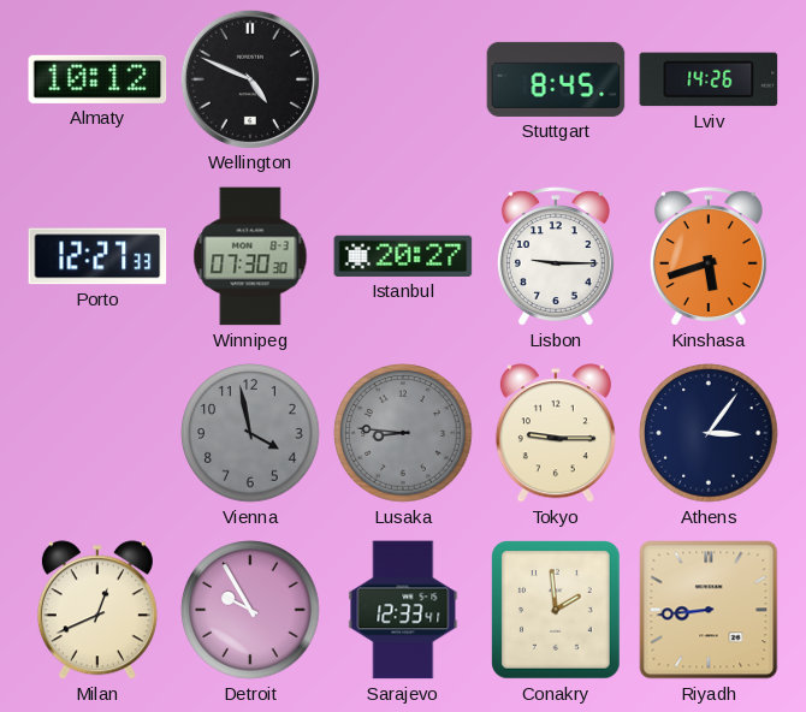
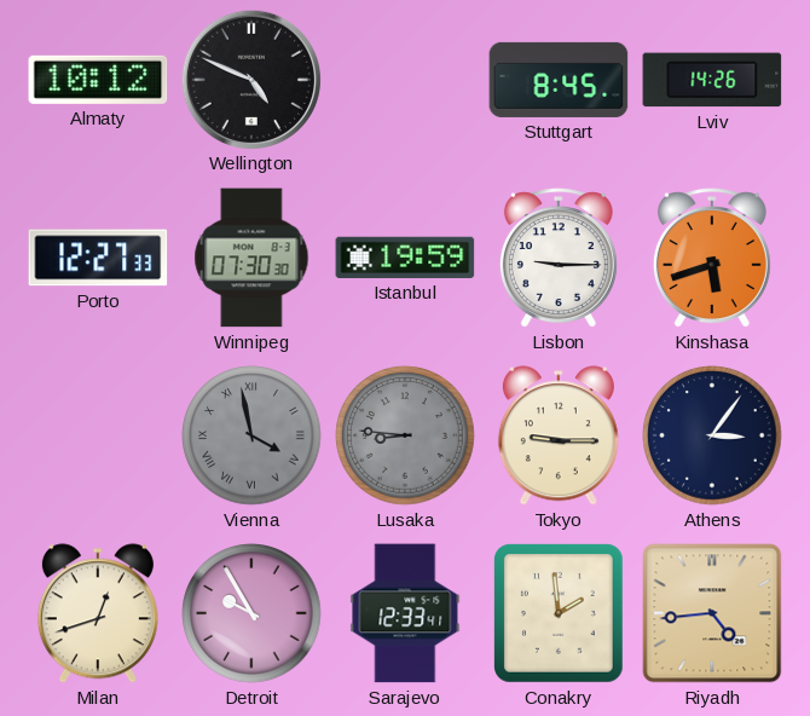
Istanbul: 20:27 -> 19:59
Vienna numerals: Arabic -> Roman
Milan: 12:41 -> 12:42
Riyadh: 8:44 -> 4:44
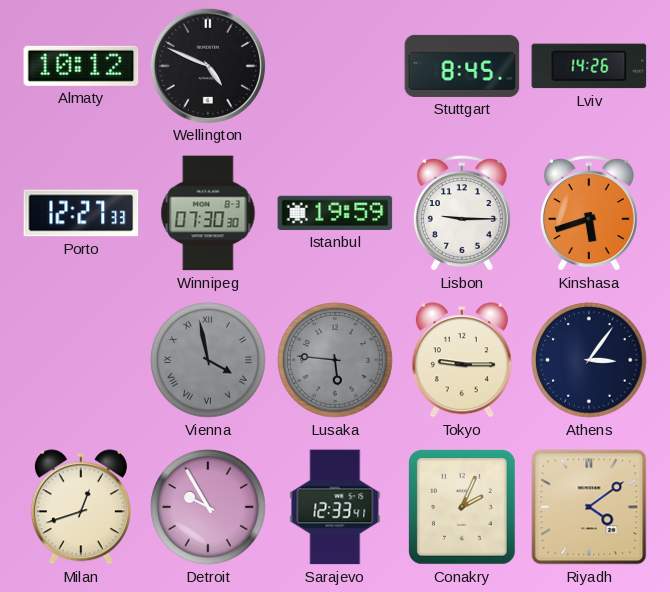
Lusaka: 8:46 -> 5:46
Conakry: 1:59 -> 2:04
Riyadh: 4:44 -> 4:09
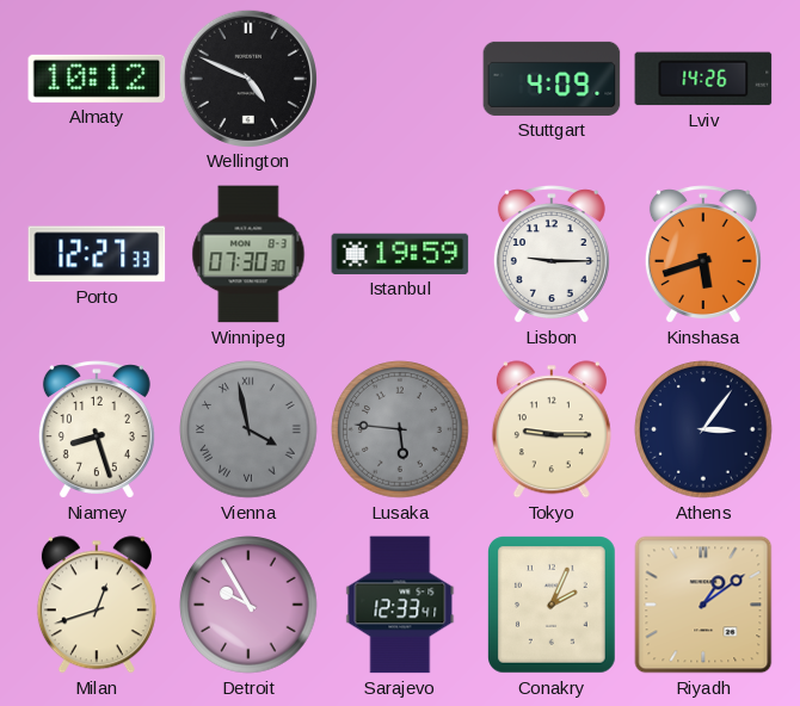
Stuttgart: 8:45 -> 4:09
Niamey: none -> 8:27
Riyadh: 4:09 -> 1:09
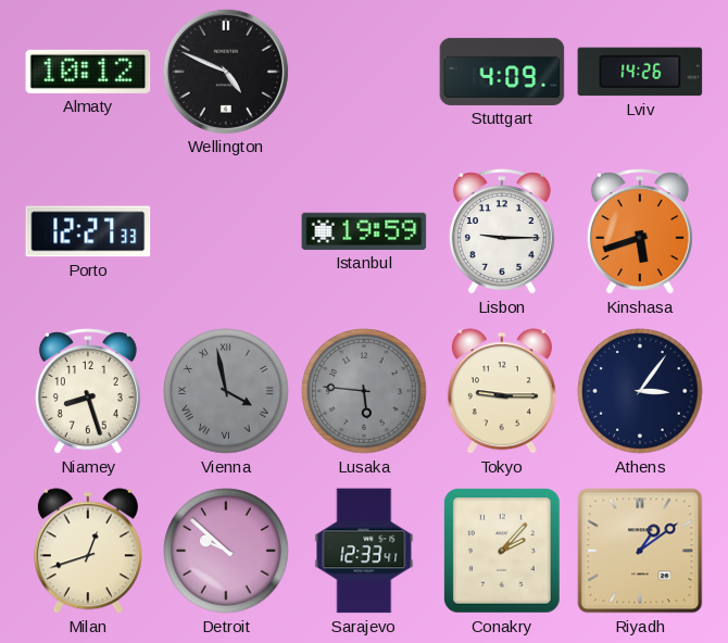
Winnipeg: 07:30 -> none
Detroit: 9:55 -> 9:52
Conakry: 2:04 -> 2:07
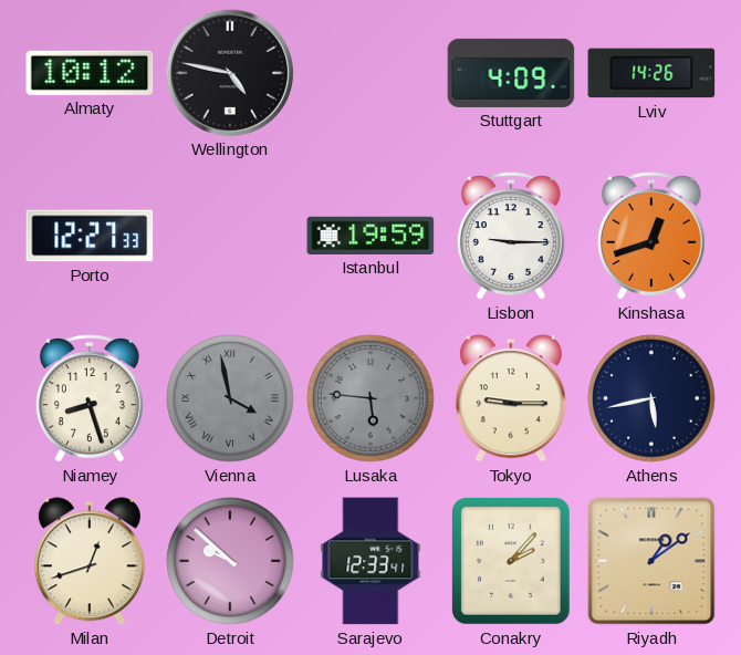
Wellington: 4:49 -> 4:47
Kinshasa: 5:42 -> 12:42
Athens: 3:06 -> 5:43
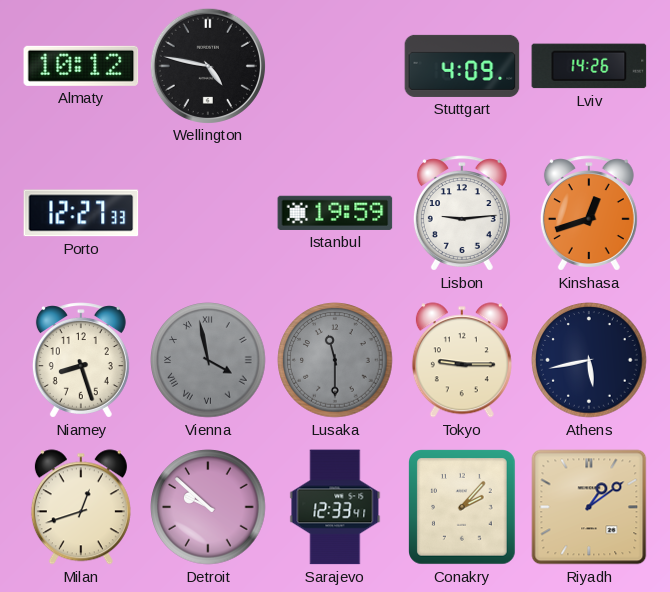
Lisbon: 9:15 -> 9:14
Lusaka: 5:46 -> 11:30
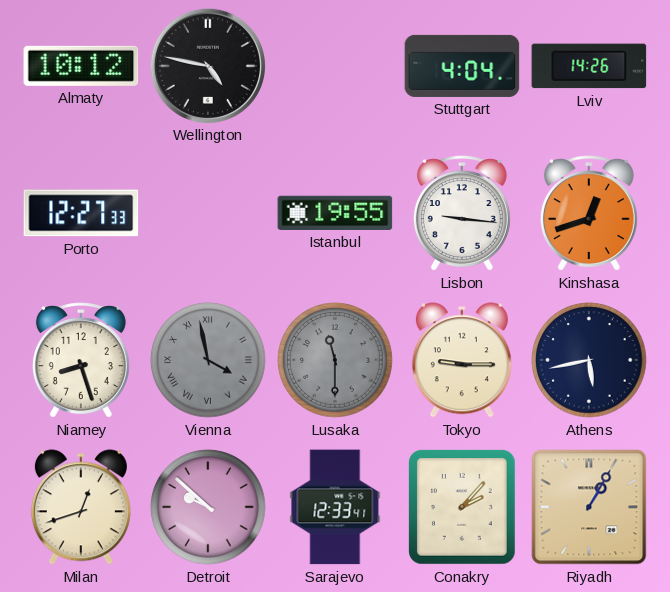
Stuttgart: 4:09 -> 4:04
Istanbul: 19:59 -> 19:55
Lisbon: 9:14 -> 9:16
Riyadh: 1:09 -> 1:05
